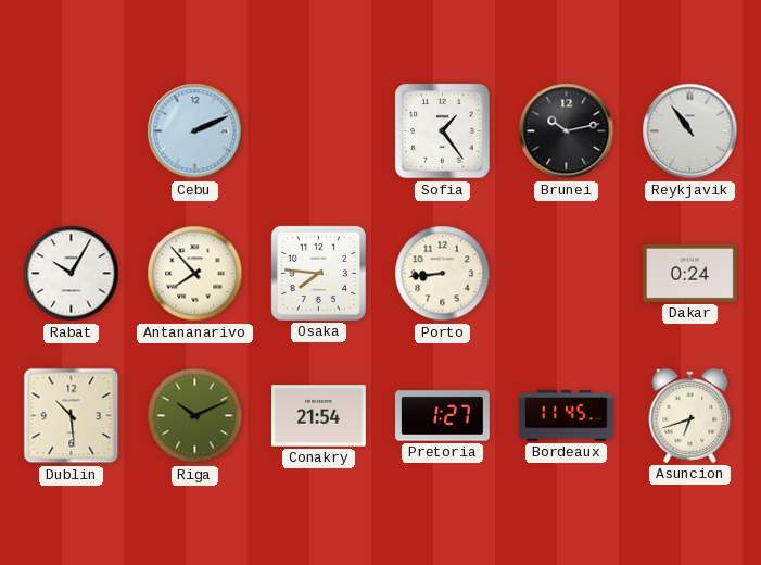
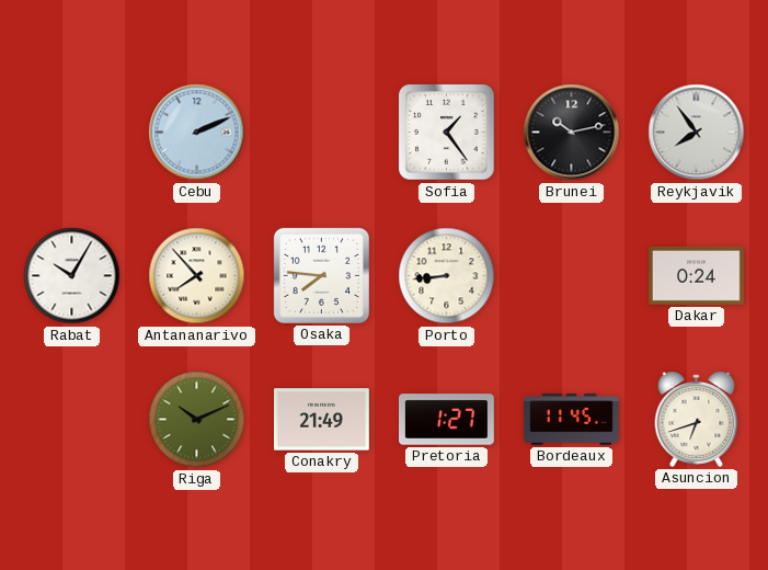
Reykjavik: 10:54 -> 7:54
Dublin: 10:29 -> none
Conakry: 21:54 -> 21:49
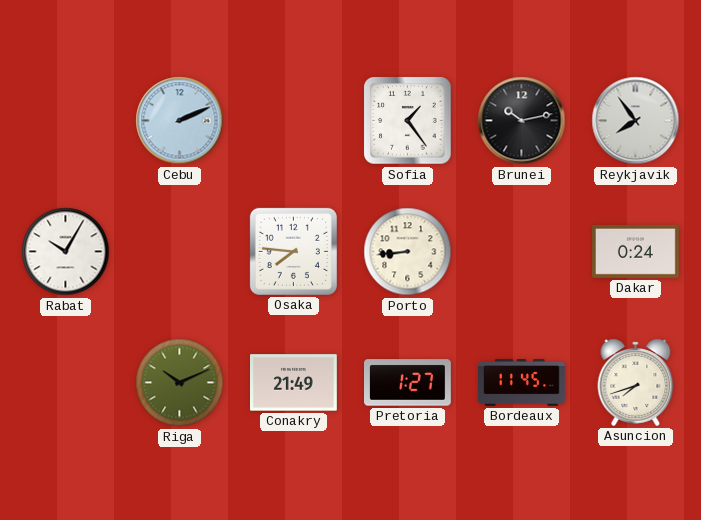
Antananarivo: 7:53 -> none
Asuncion: 6:42 -> 7:42
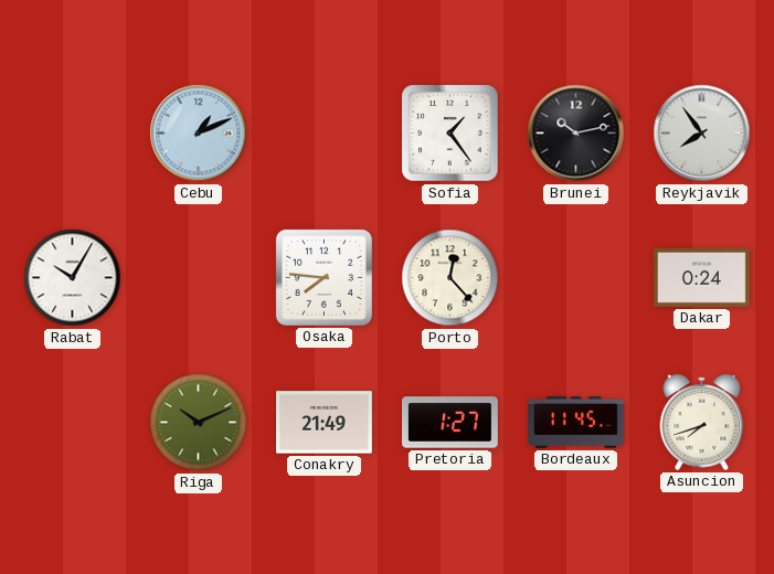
Cebu: 2:11 -> 1:11
Porto: 8:44 -> 12:23
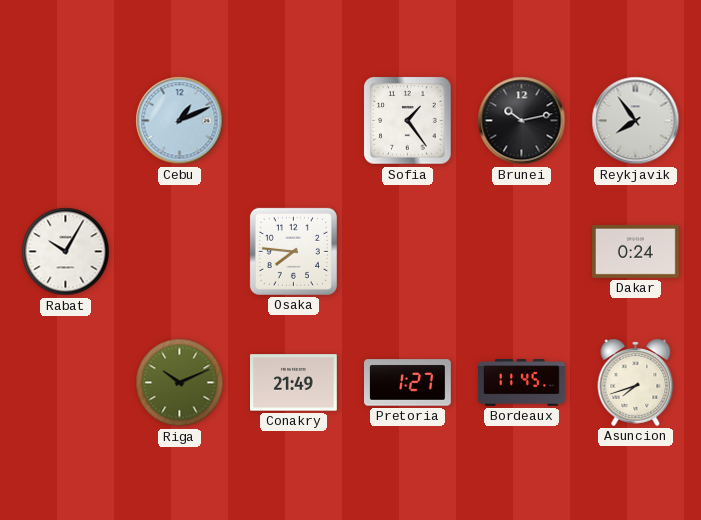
Porto: 12:23 -> none
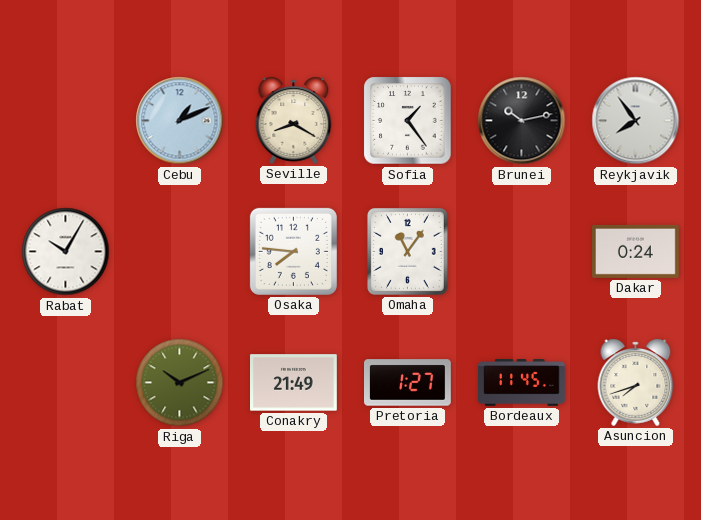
Seville: none -> 8:20
Omaha: none -> 11:06
